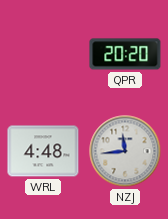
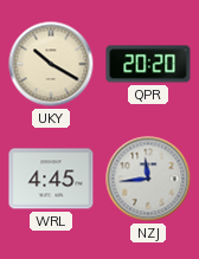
UKY: none -> 10:20
WRL: 4:48 -> 4:45
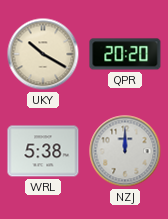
WRL: 4:45 -> 5:38
NZJ: 11:44 -> 12:00
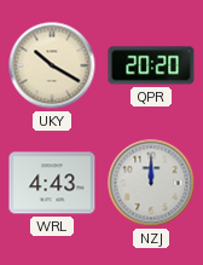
WRL: 5:38 -> 4:43
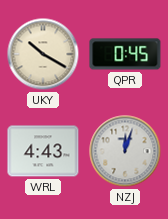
QPR: 20:20 -> 0:45
NZJ: 12:00 -> 12:03
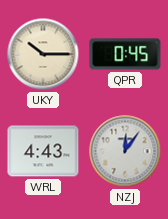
UKY: 10:20 -> 10:15
NZJ: 12:03 -> 12:06
